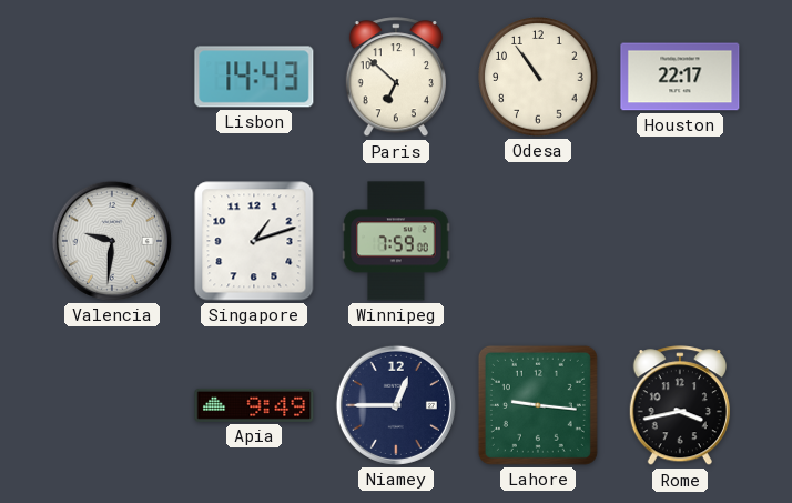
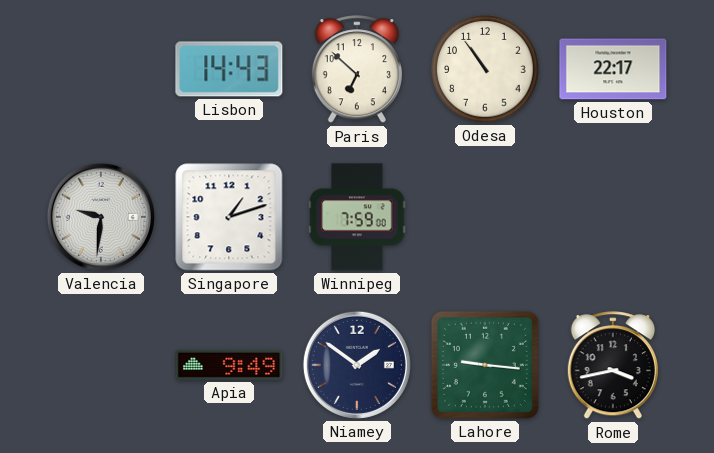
Niamey: 12:45 -> 1:51
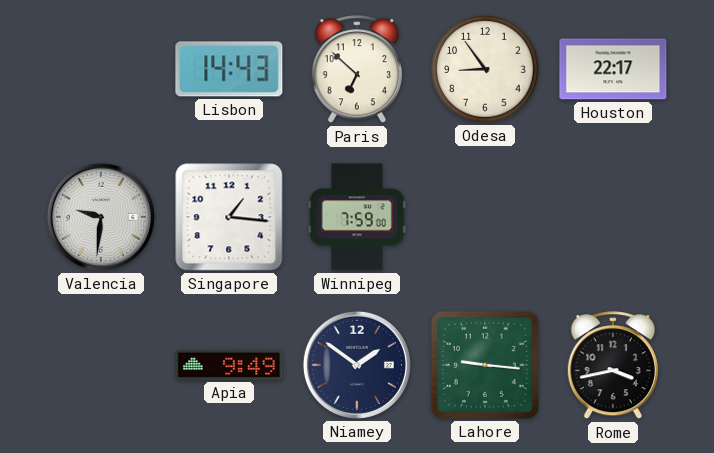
Odesa: 10:54 -> 8:54
Singapore: 1:12 -> 1:16
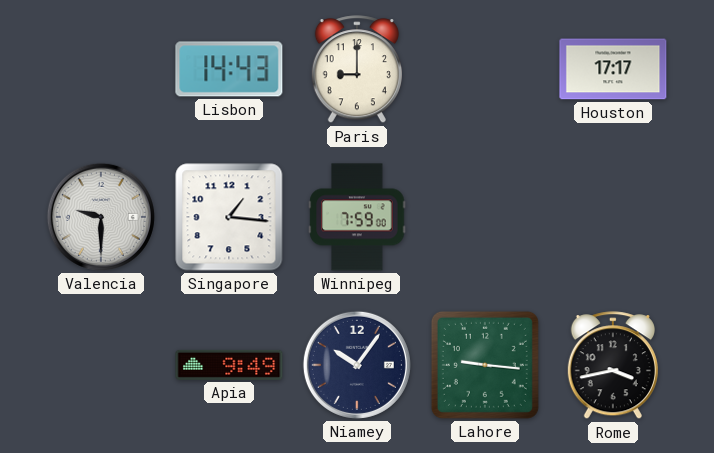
Paris: 6:52 -> 9:00
Odesa: 8:54 -> none
Houston: 22:17 -> 17:17
Valencia: 9:31 -> 9:30
Niamey: 1:51 -> 10:06
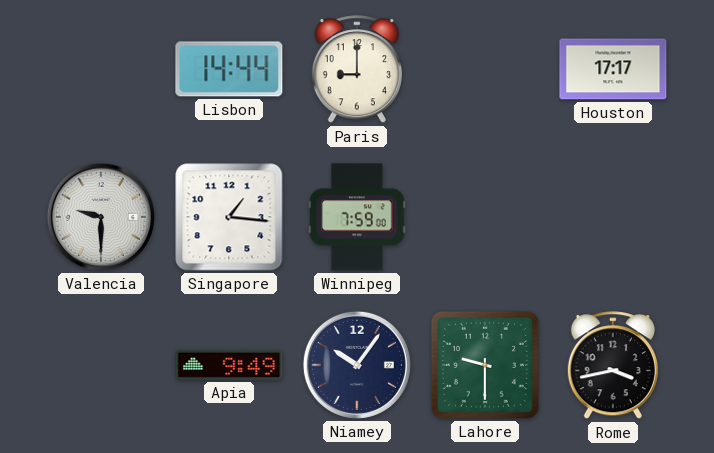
Lisbon: 14:43 -> 14:44
Lahore: 9:16 -> 9:30
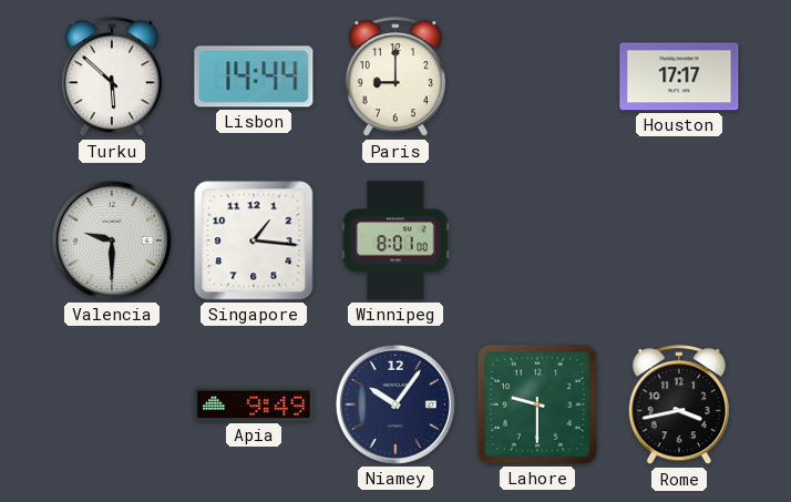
Turku: none -> 5:52
Winnipeg: 7:59 -> 8:01
